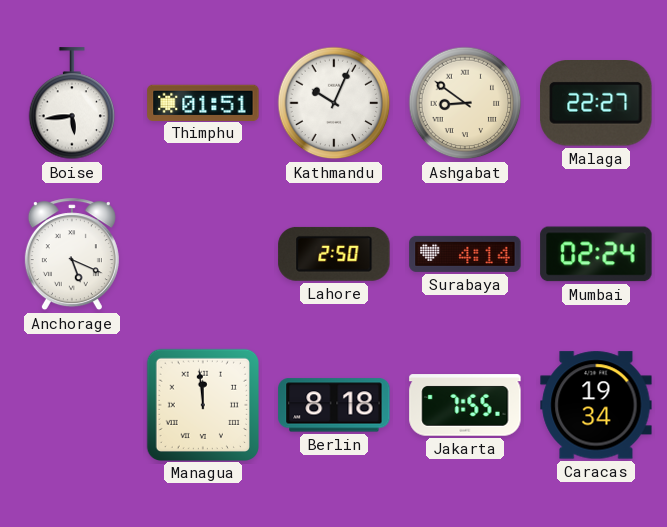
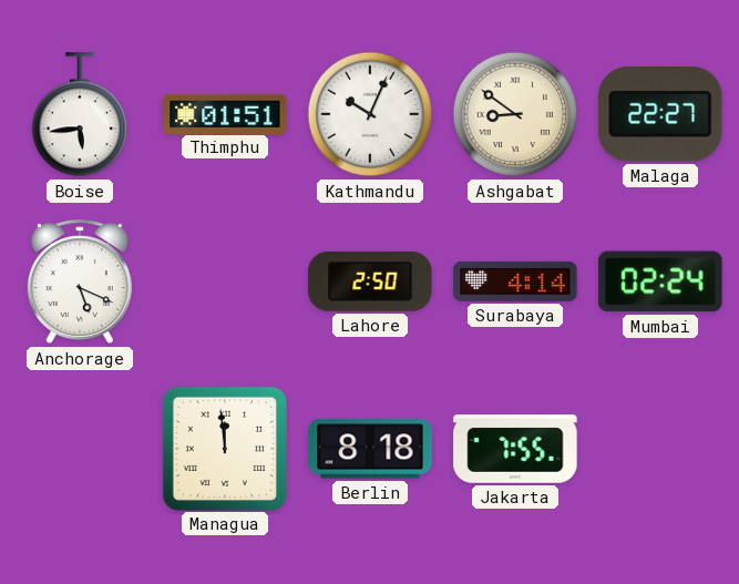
Caracas: 19:34 -> none
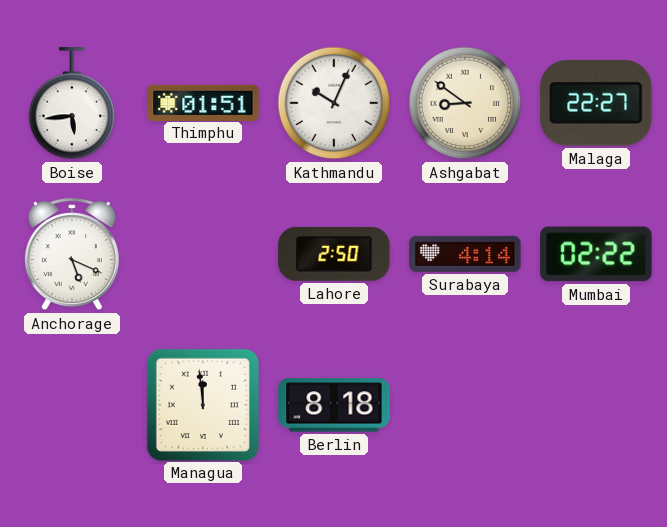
Mumbai: 02:24 -> 02:22
Jakarta: 7:55 -> none
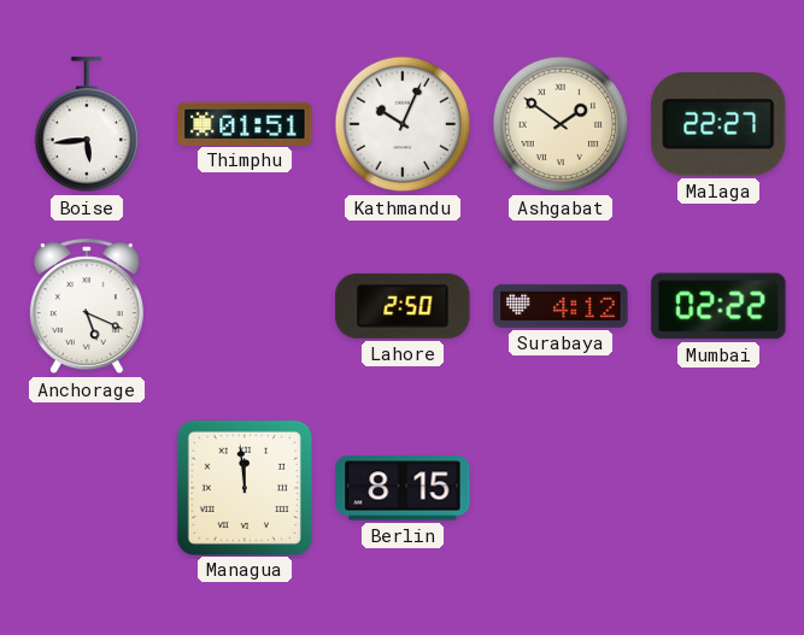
Ashgabat: 8:51 -> 1:51
Surabaya: 4:14 -> 4:12
Berlin: 8:18 -> 8:15
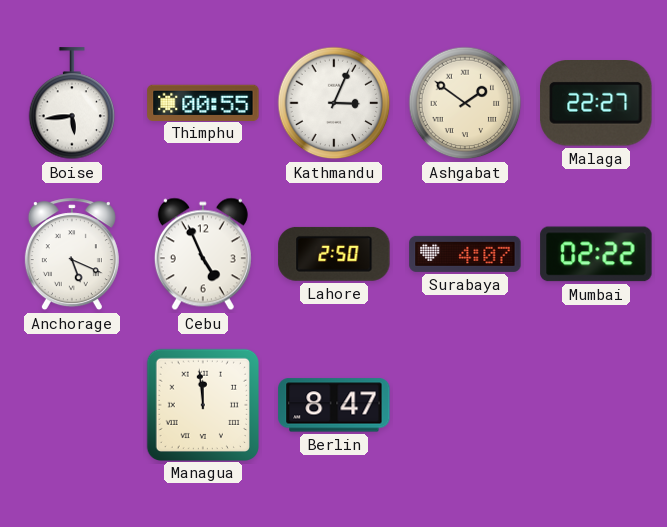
Thimphu: 01:51 -> 00:55
Kathmandu: 10:04 -> 3:04
Cebu: none -> 4:56
Surabaya: 4:12 -> 4:07
Berlin: 8:15 -> 8:47
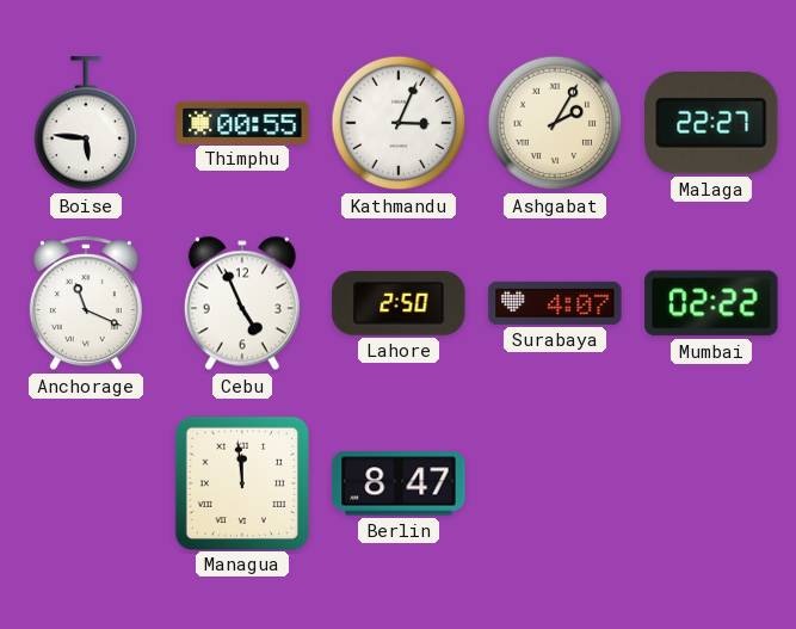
Boise: 5:44 -> 5:46
Ashgabat: 1:51 -> 2:05
Anchorage: 5:19 -> 11:19
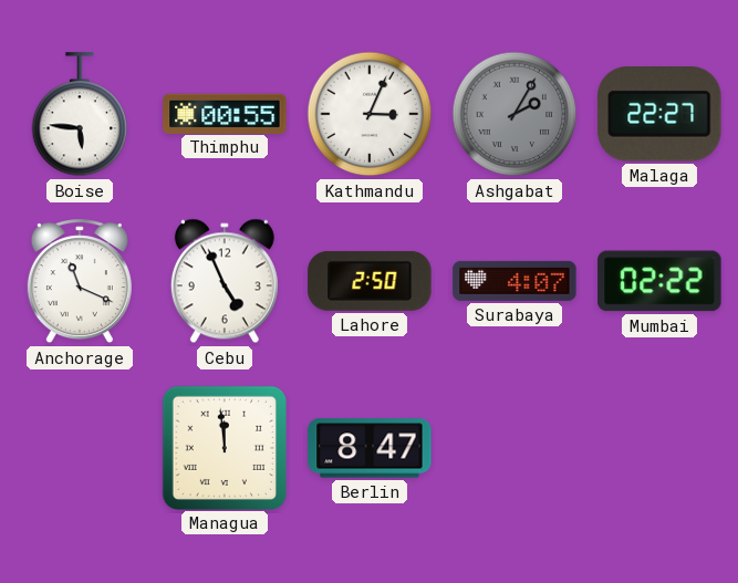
Ashgabat dial: cream -> grey
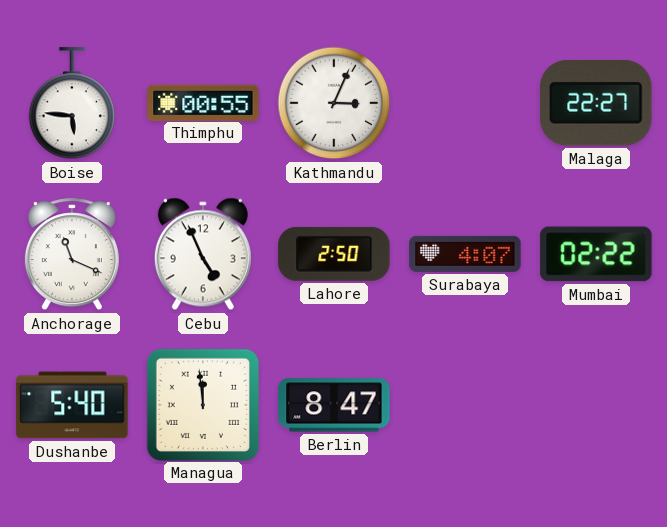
Ashgabat: 2:05 -> none
Dushanbe: none -> 5:40
